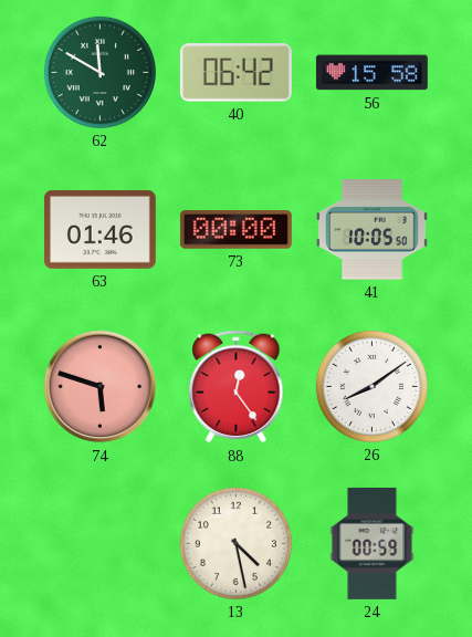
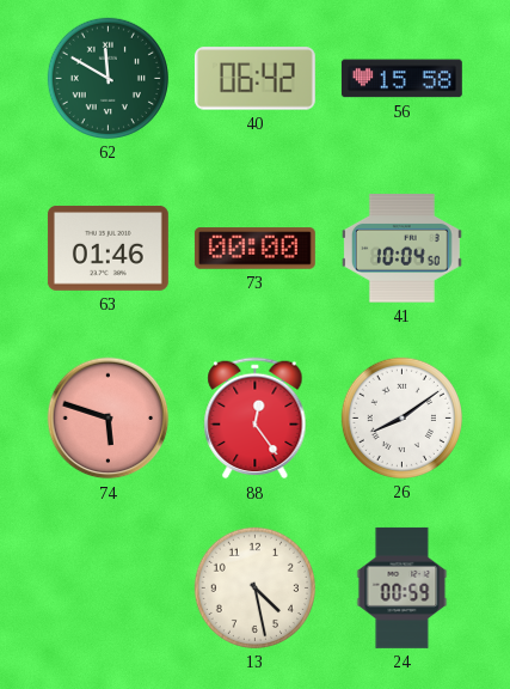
41: 10:05 -> 10:04
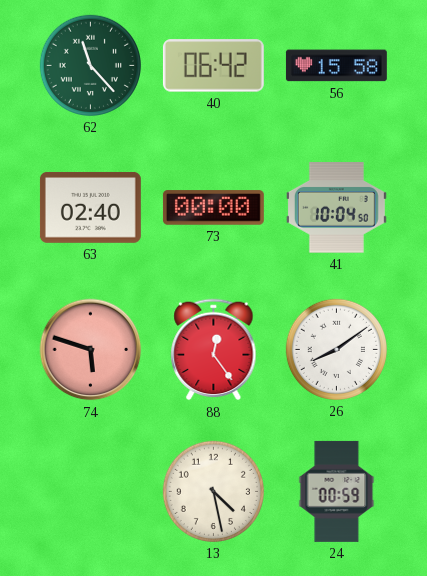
62: 11:50 -> 11:23
63: 01:46 -> 02:40
